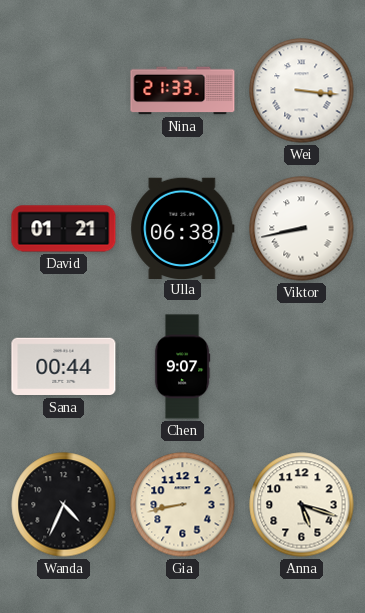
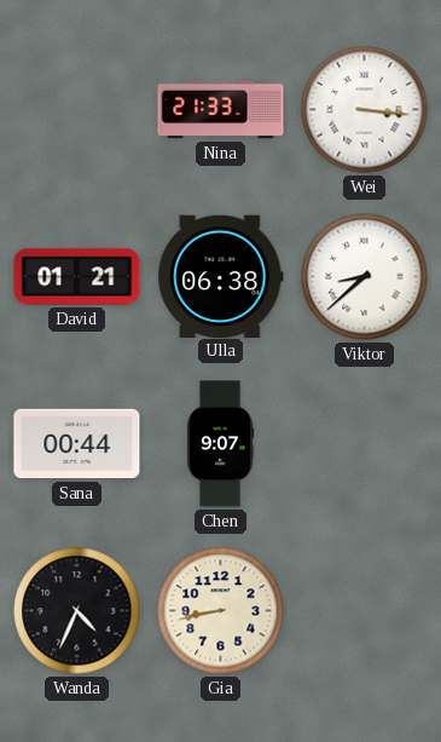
Viktor: 8:43 -> 8:38
Anna: 5:18 -> none
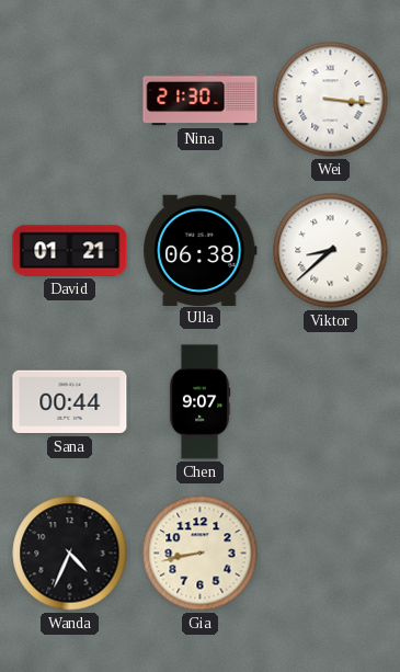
Nina: 21:33 -> 21:30
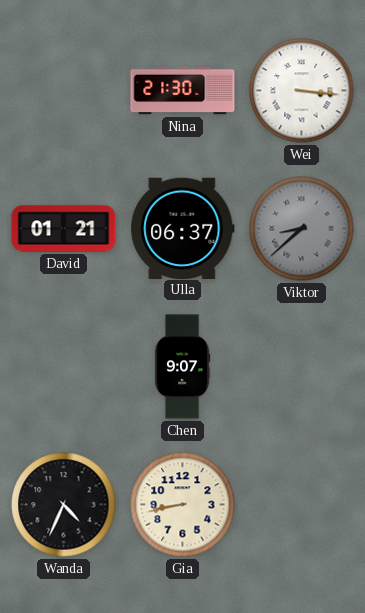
Ulla: 06:38 -> 06:37
Viktor dial: white -> grey
Sana: 00:44 -> none
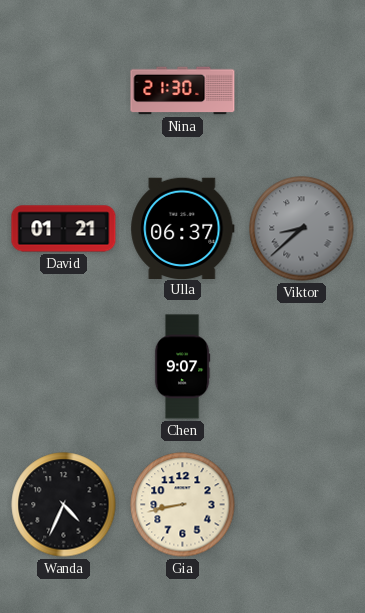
Wei: 3:16 -> none
